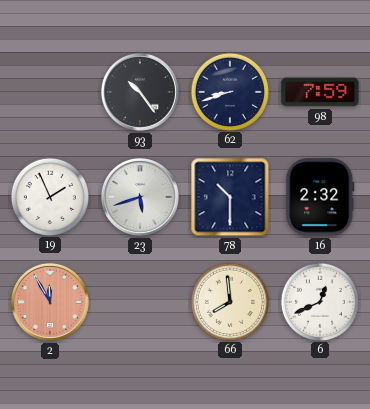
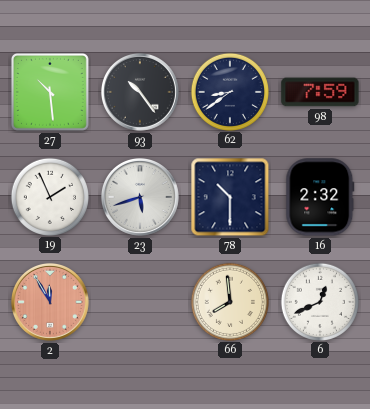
27: none -> 10:29
62: 8:42 -> 8:39
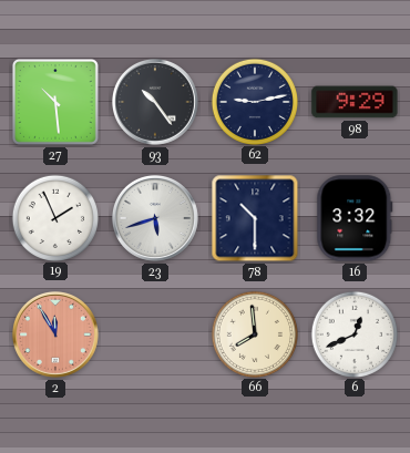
62: 8:39 -> 9:13
98: 7:59 -> 9:29
16: 2:32 -> 3:32
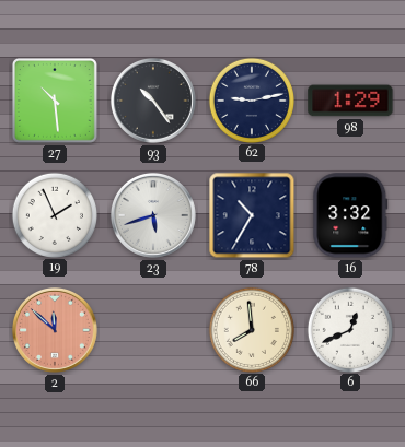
98: 9:29 -> 1:29
78: 10:30 -> 10:35
2: 11:55 -> 11:52
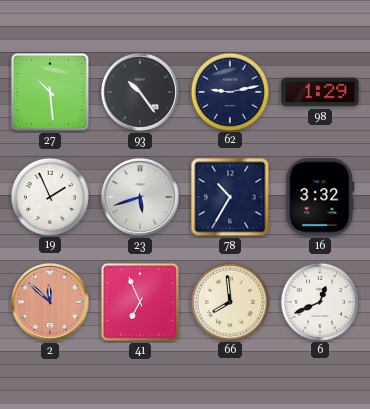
41: none -> 6:56
